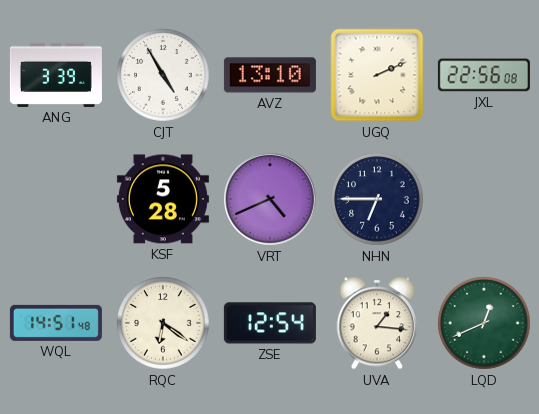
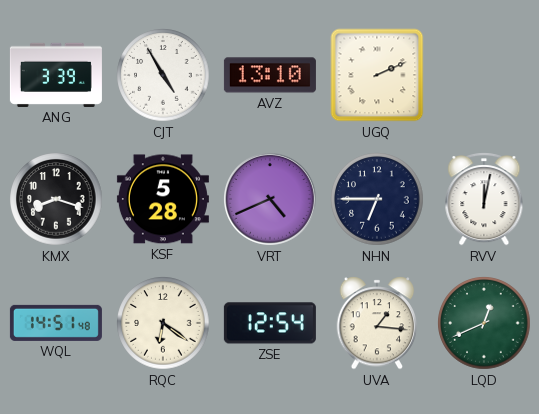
JXL: 22:56 -> none
KMX: none -> 8:18
RVV: none -> 12:02
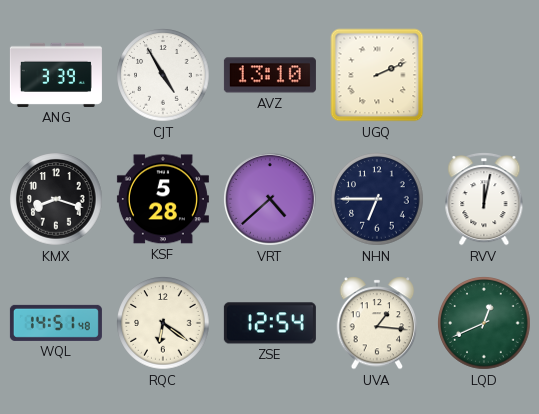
VRT: 4:41 -> 4:38
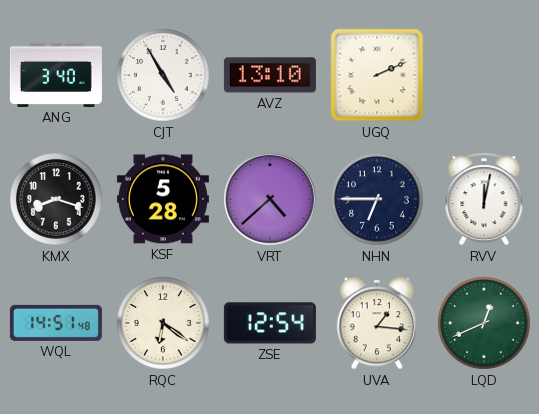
ANG: 3:39 -> 3:40
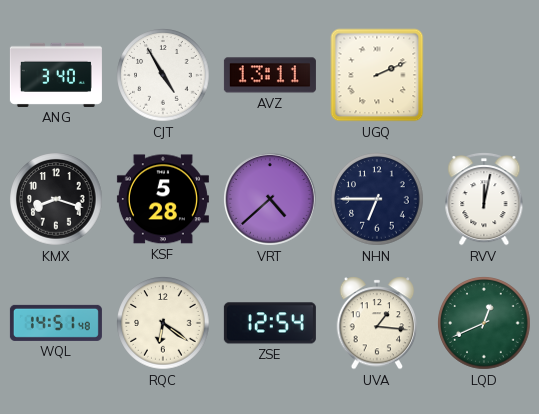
AVZ: 13:10 -> 13:11
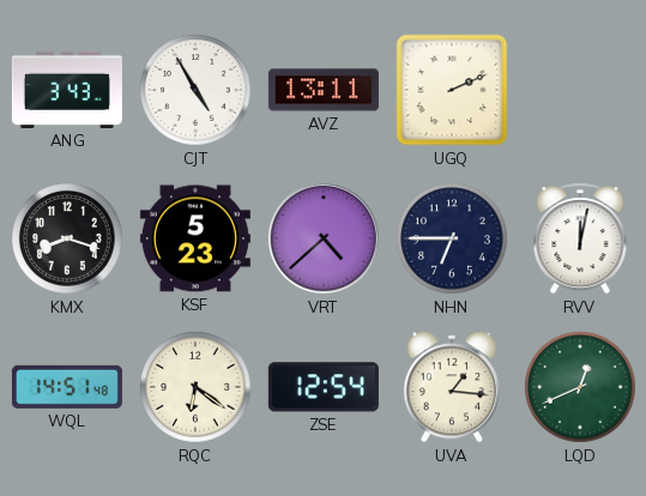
ANG: 3:40 -> 3:43
KSF: 5:28 -> 5:23
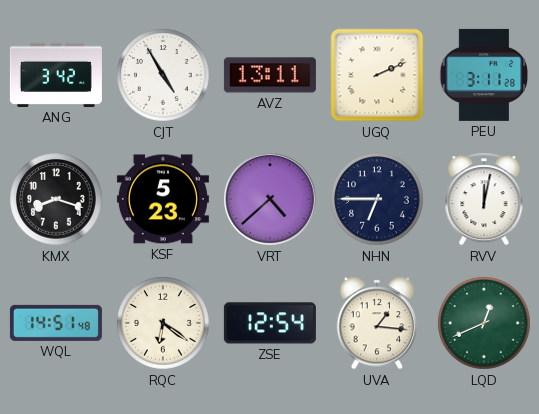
ANG: 3:43 -> 3:42
PEU: none -> 3:11
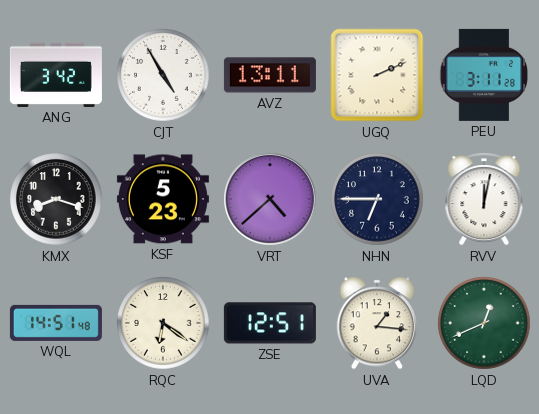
ZSE: 12:54 -> 12:51
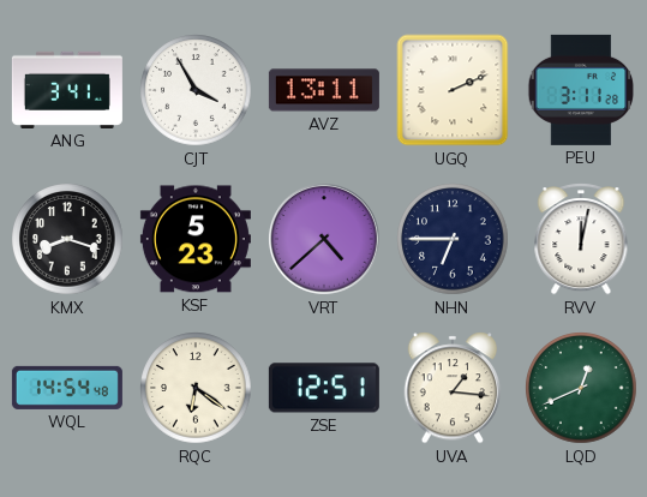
ANG: 3:42 -> 3:41
CJT: 4:55 -> 3:55
WQL: 14:51 -> 14:54
